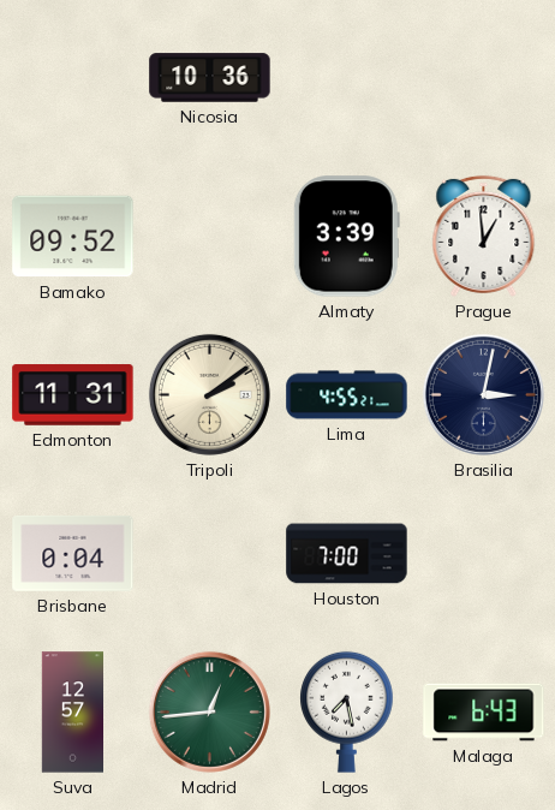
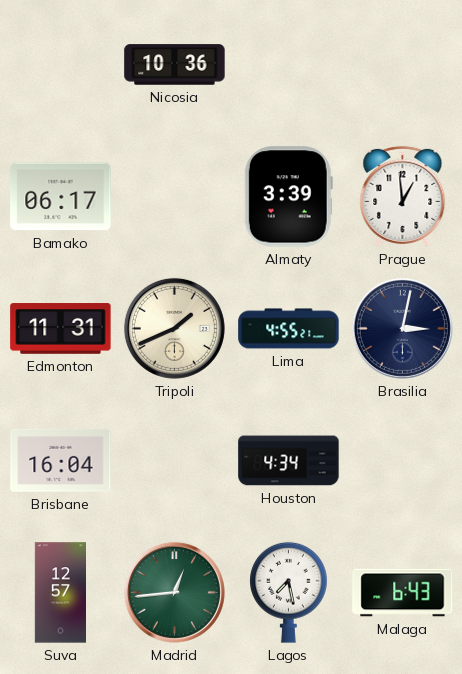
Bamako: 09:52 -> 06:17
Tripoli: 2:09 -> 1:41
Brisbane: 0:04 -> 16:04
Houston: 7:00 -> 4:34
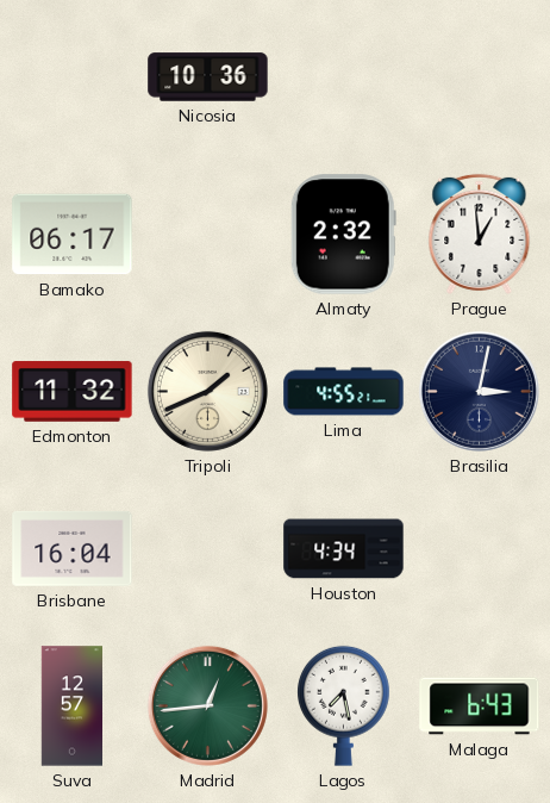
Almaty: 3:39 -> 2:32
Edmonton: 11:31 -> 11:32
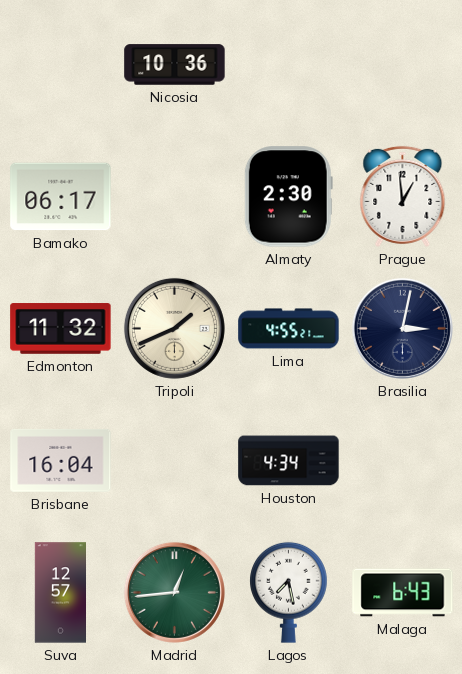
Almaty: 2:32 -> 2:30
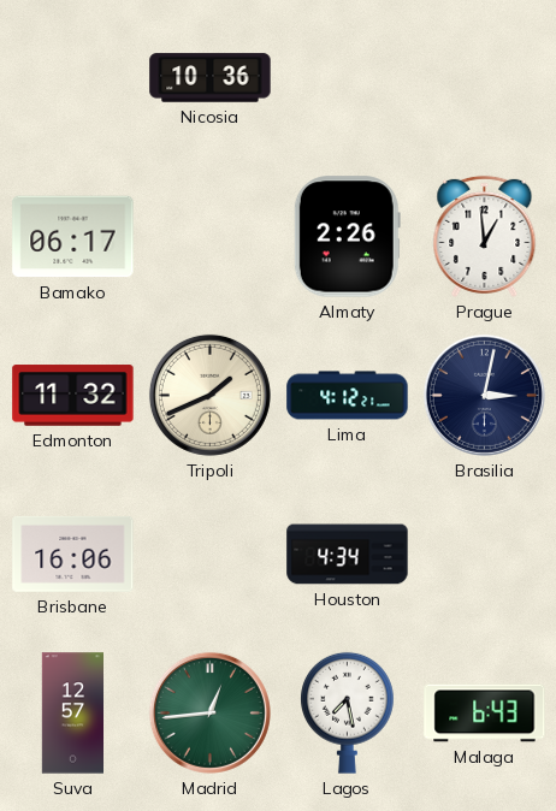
Almaty: 2:30 -> 2:26
Lima: 4:55 -> 4:12
Brisbane: 16:04 -> 16:06
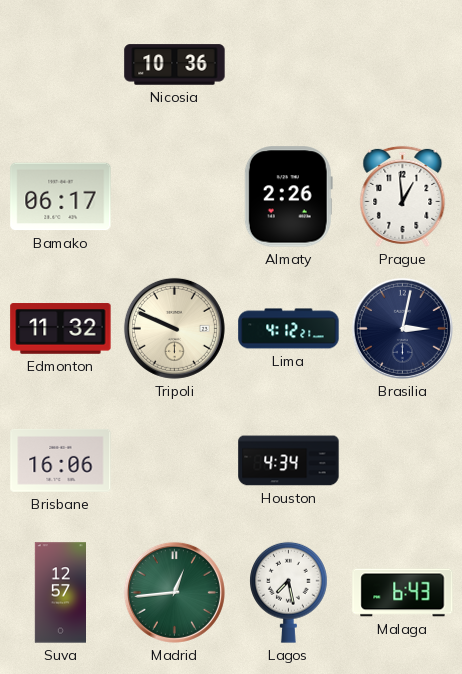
Tripoli: 1:41 -> 9:49
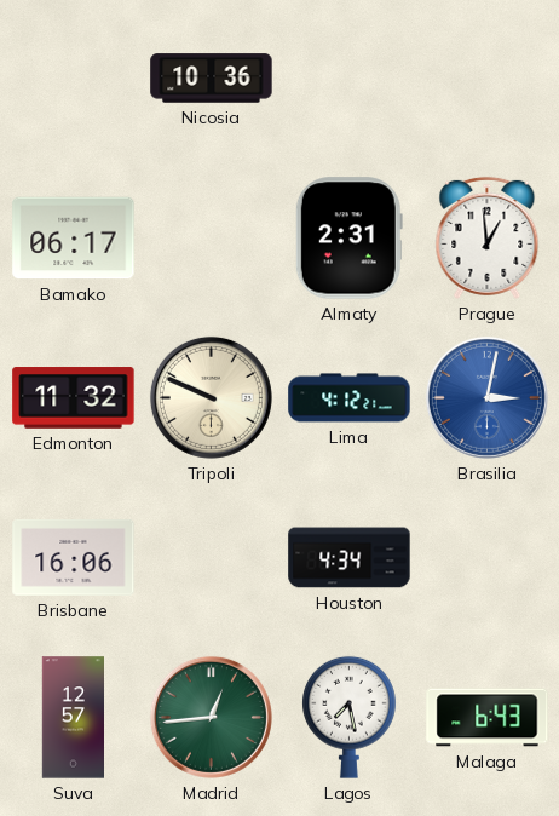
Almaty: 2:26 -> 2:31
Brasilia dial: navy -> blue
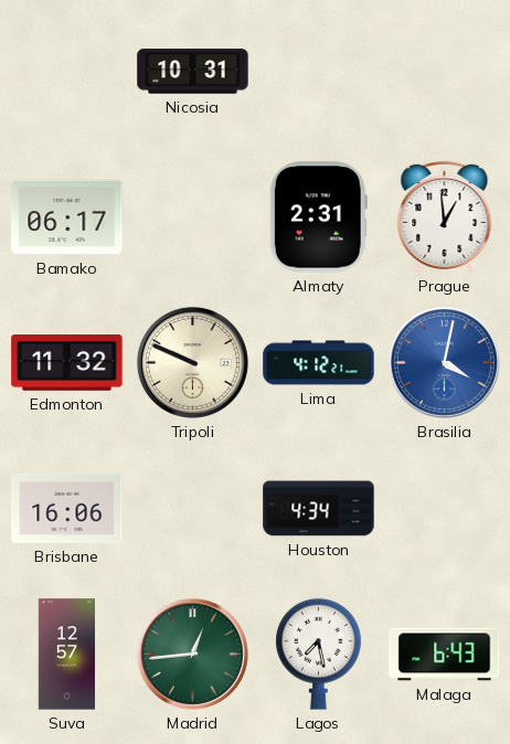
Nicosia: 10:36 -> 10:31
Brasilia: 3:02 -> 4:02
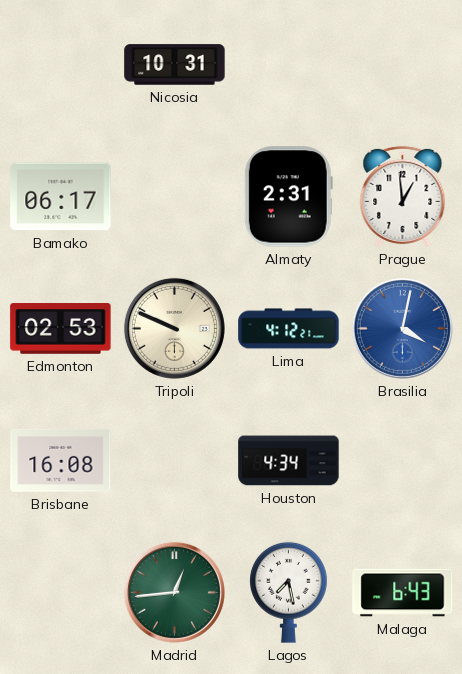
Edmonton: 11:32 -> 02:53
Brisbane: 16:06 -> 16:08
Suva: 12:57 -> none
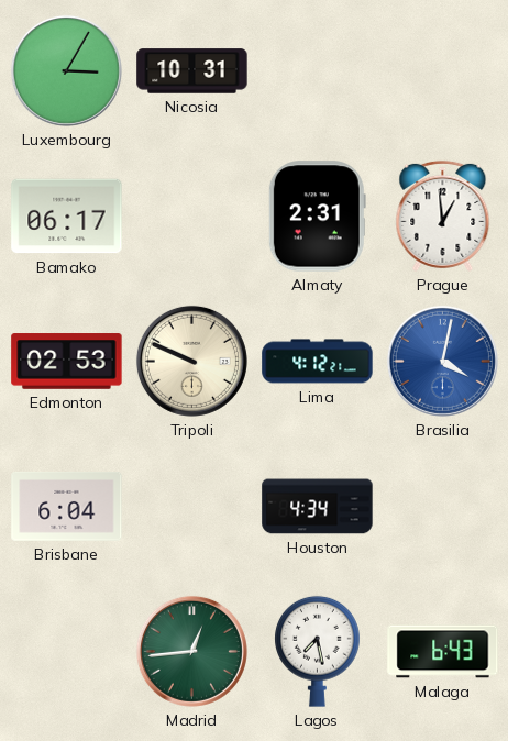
Luxembourg: none -> 3:05
Brisbane: 16:08 -> 6:04
